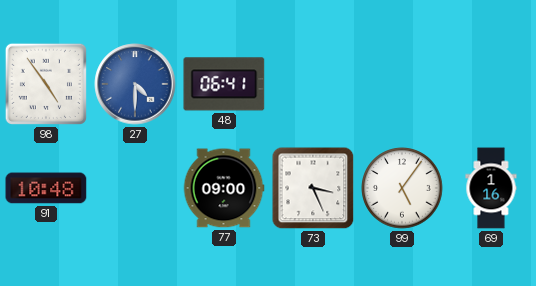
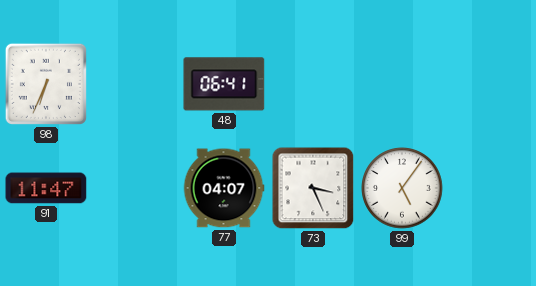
98: 4:54 -> 6:34
27: 4:30 -> none
91: 10:48 -> 11:47
77: 09:00 -> 04:07
69: 1:16 -> none
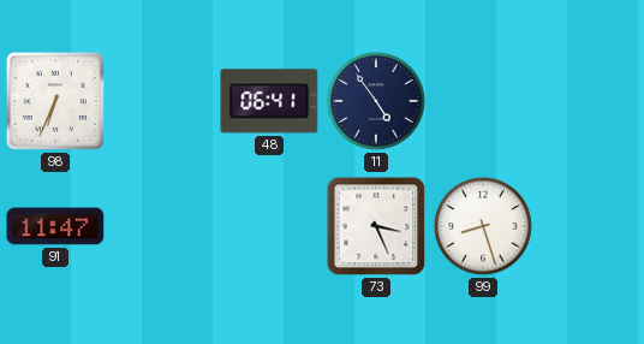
11: none -> 4:54
77: 04:07 -> none
99: 5:06 -> 8:27
